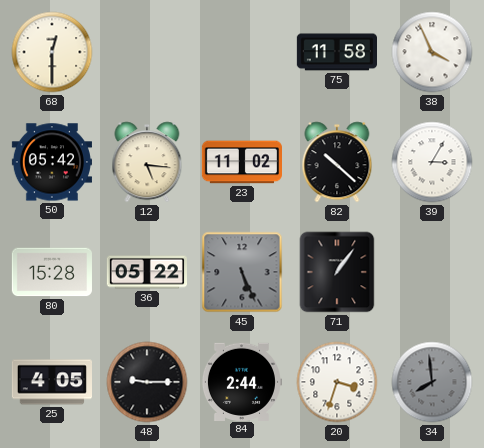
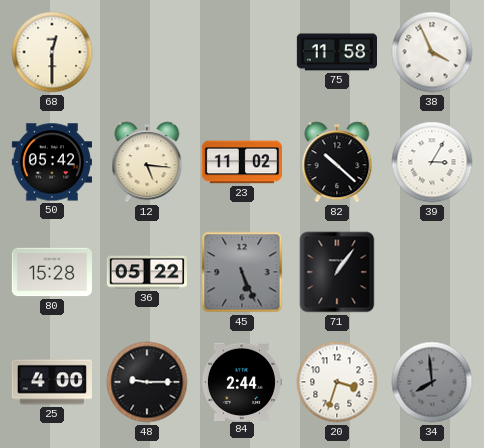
25: 4:05 -> 4:00
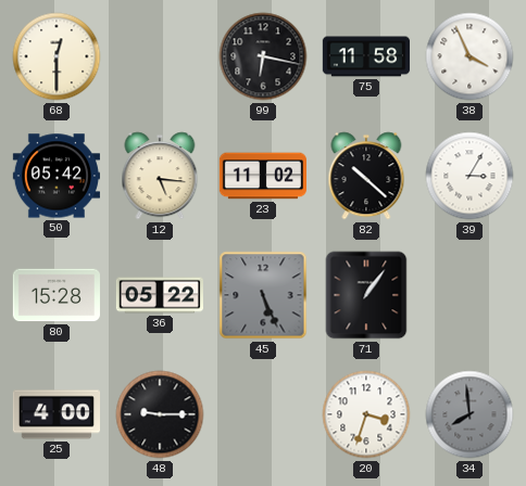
99: none -> 6:17
84: 2:44 -> none
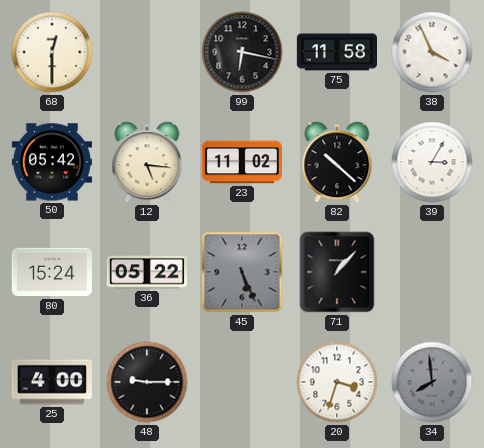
80: 15:28 -> 15:24
71: 1:06 -> 1:07
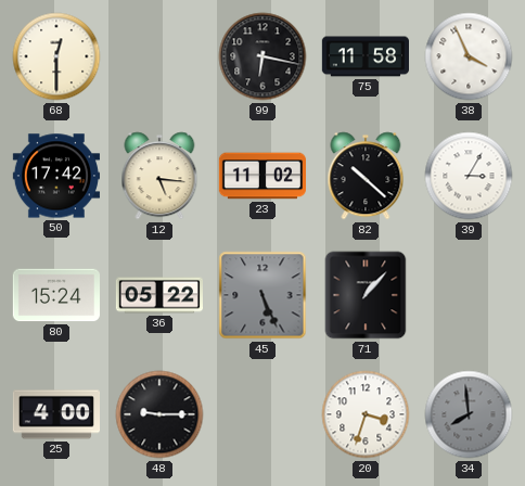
50: 05:42 -> 17:42
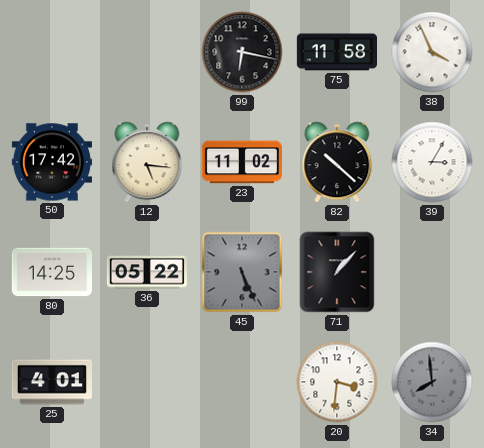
68: 12:30 -> none
80: 15:24 -> 14:25
25: 4:00 -> 4:01
48: 9:15 -> none
20: 3:33 -> 3:31
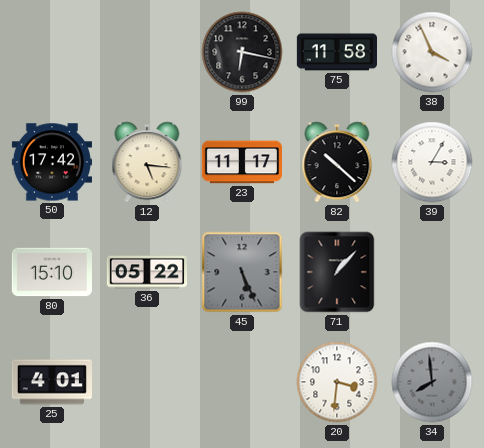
23: 11:02 -> 11:17
80: 14:25 -> 15:10
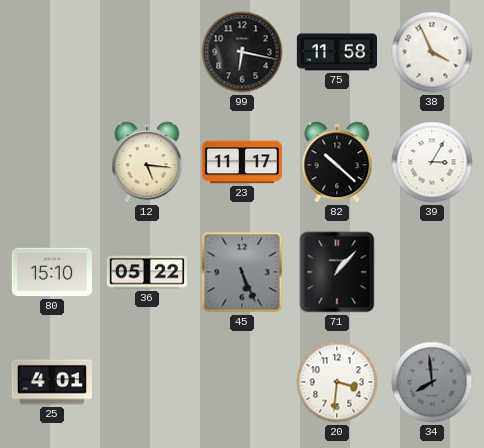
50: 17:42 -> none
